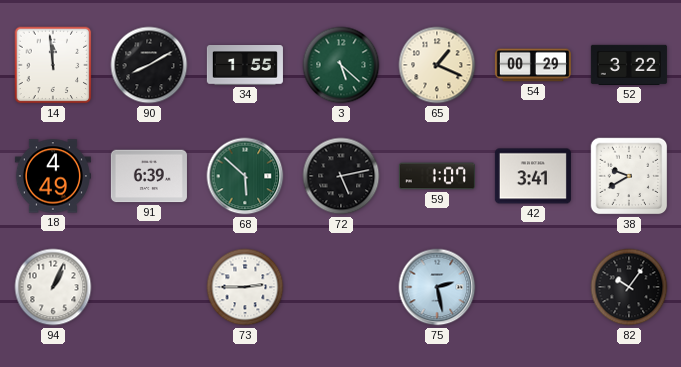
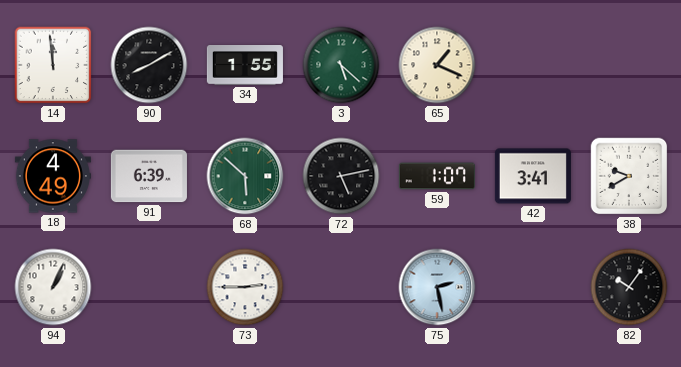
54: 00:29 -> none
52: 3:22 -> none
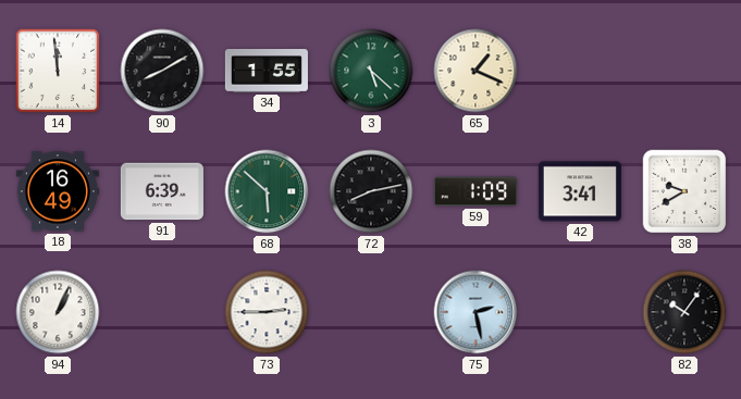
18: 4:49 -> 16:49
72: 5:13 -> 8:13
59: 1:07 -> 1:09
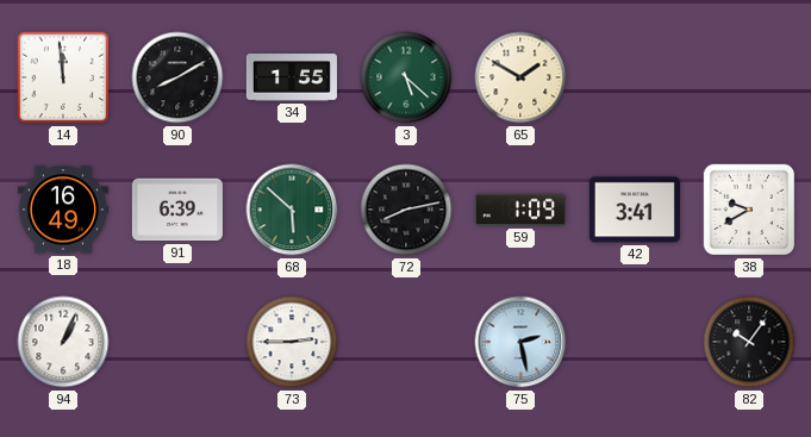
65: 1:19 -> 1:50
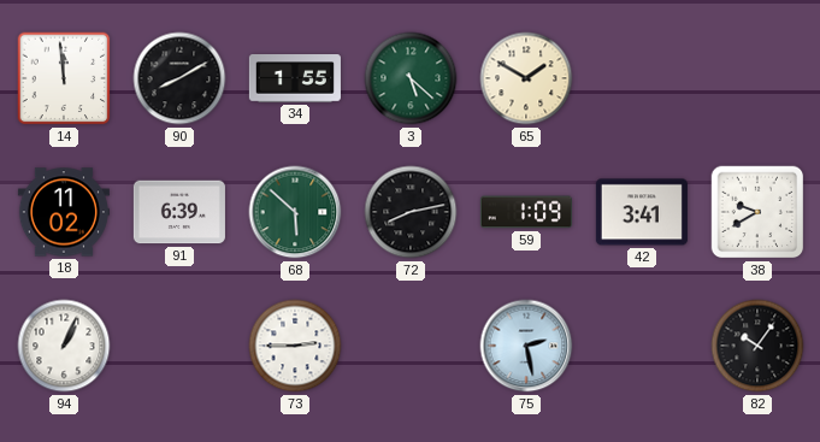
18: 16:49 -> 11:02
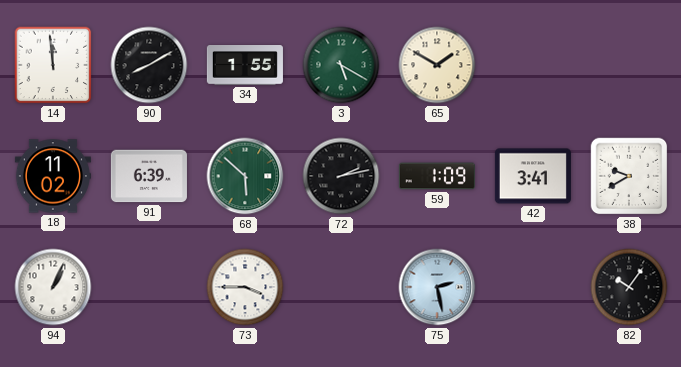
3: 5:22 -> 5:20
72: 8:13 -> 2:13
73: 2:45 -> 3:45
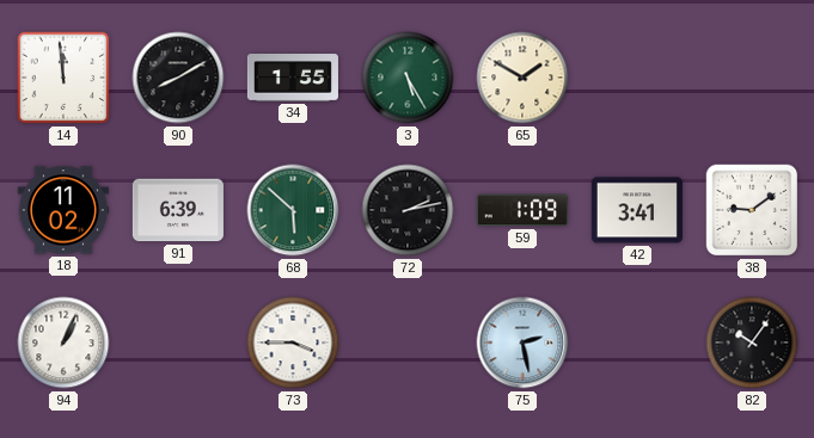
3: 5:20 -> 5:25
38: 9:40 -> 9:09
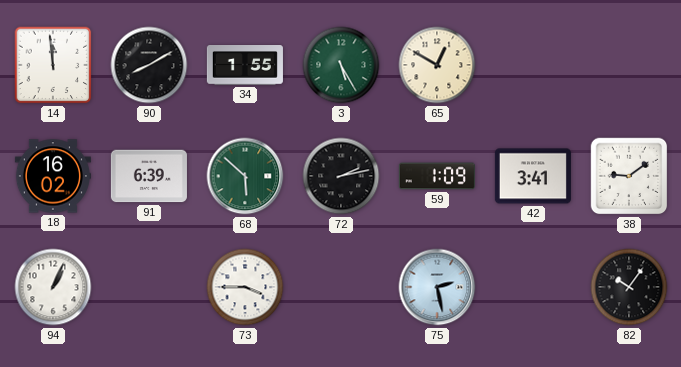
65: 1:50 -> 12:50
18: 11:02 -> 16:02
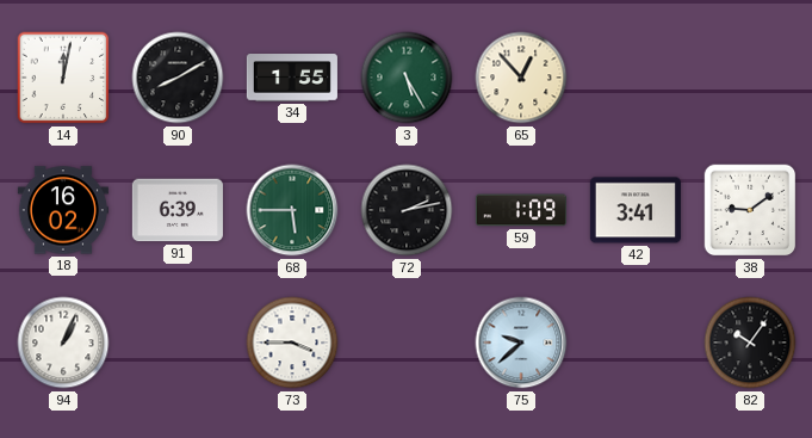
14: 11:59 -> 12:02
65: 12:50 -> 12:53
68: 5:52 -> 5:45
75: 2:28 -> 9:38
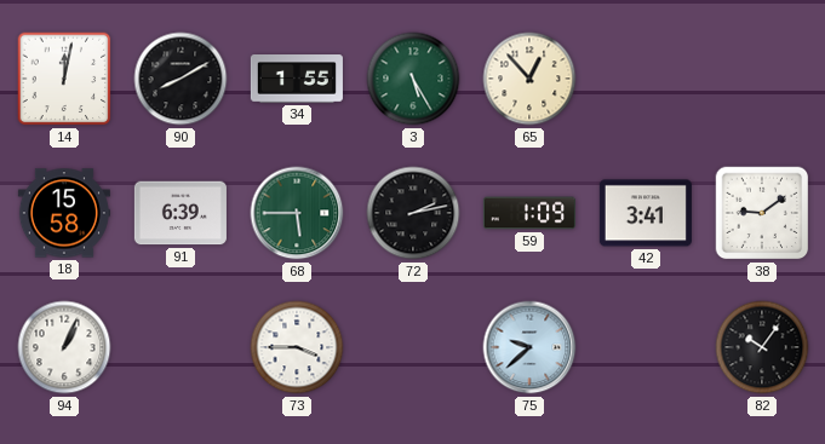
18: 16:02 -> 15:58
